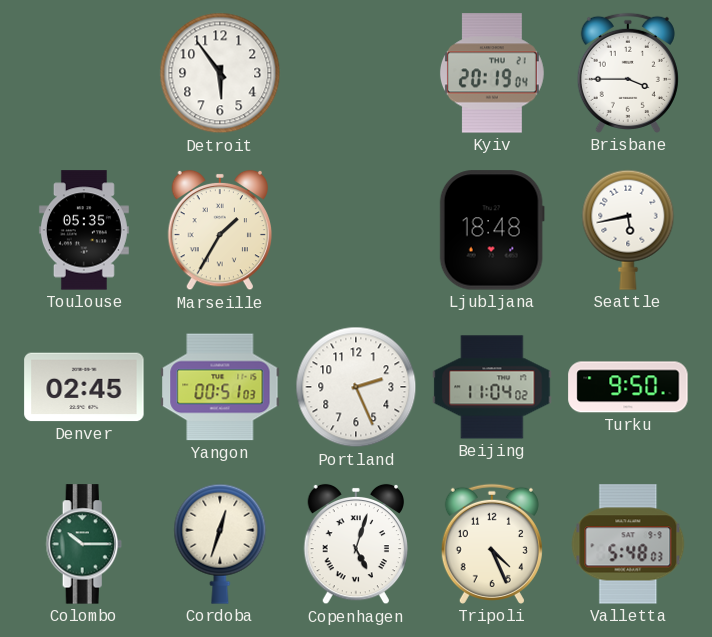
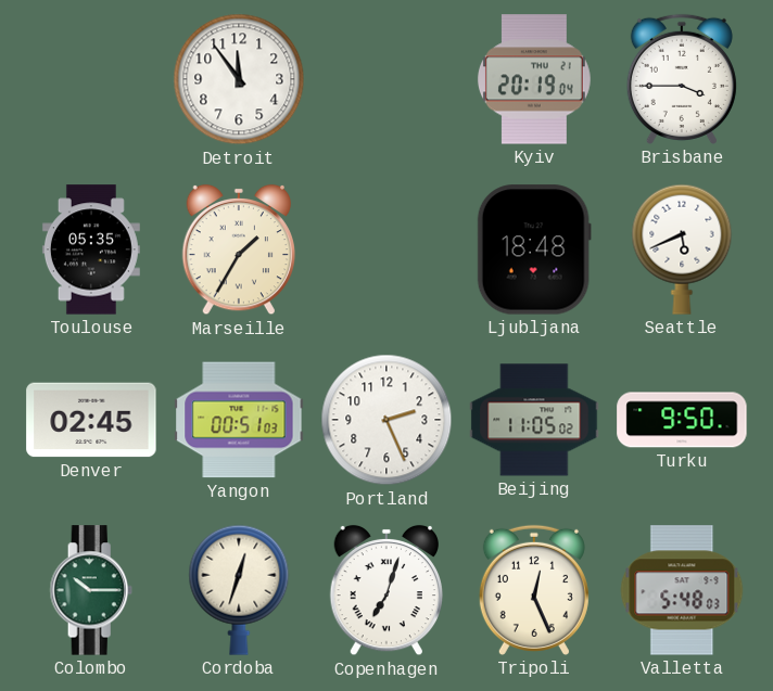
Detroit: 5:54 -> 11:54
Seattle: 5:43 -> 5:41
Beijing: 11:04 -> 11:05
Copenhagen: 5:03 -> 7:03
Tripoli: 4:26 -> 12:26
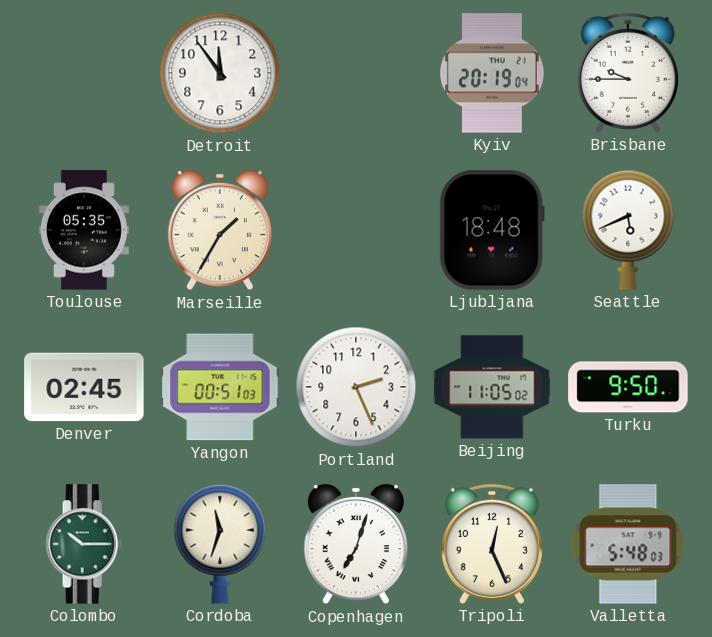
Brisbane: 3:45 -> 9:45
Cordoba: 12:33 -> 11:33
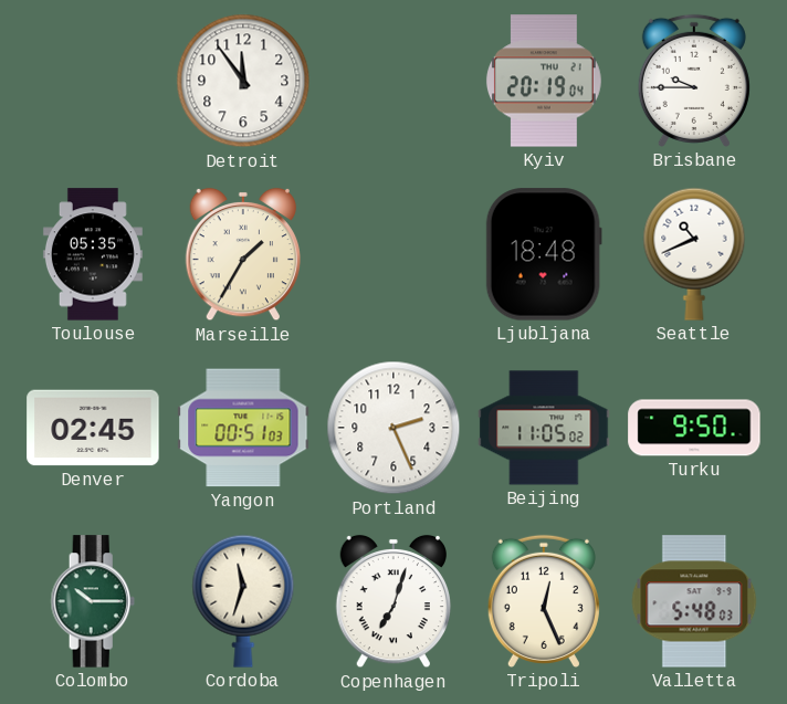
Seattle: 5:41 -> 10:41
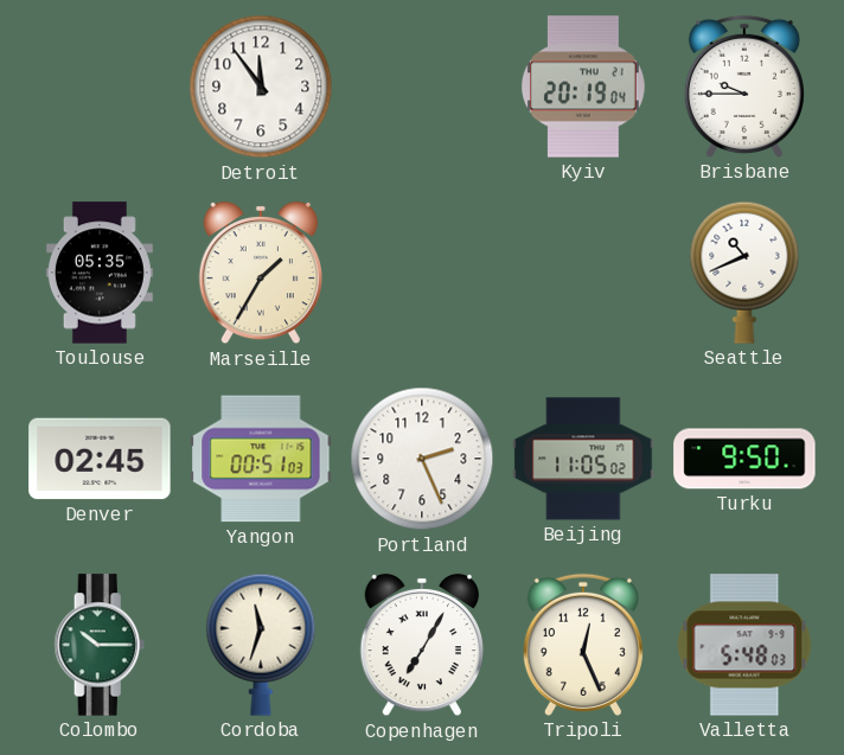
Ljubljana: 18:48 -> none
Copenhagen: 7:03 -> 7:05
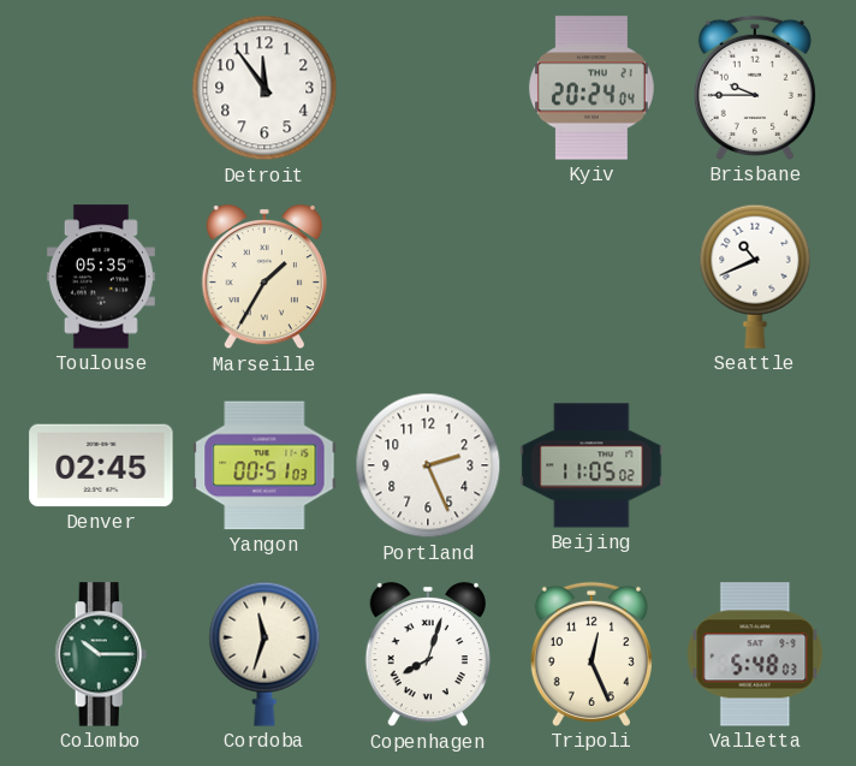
Kyiv: 20:19 -> 20:24
Turku: 9:50 -> none
Copenhagen: 7:05 -> 8:03
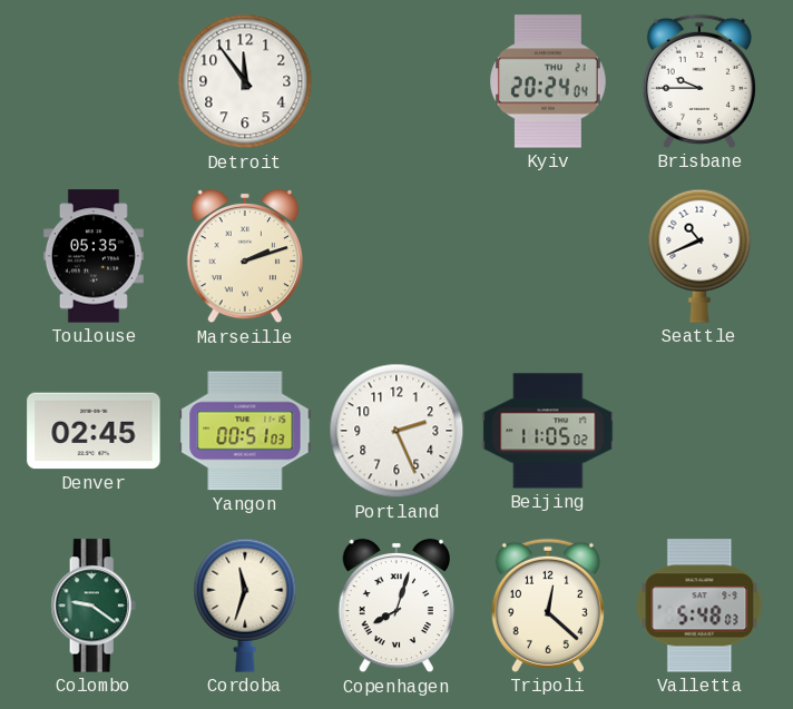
Marseille: 1:35 -> 2:12
Colombo: 10:15 -> 9:21
Tripoli: 12:26 -> 12:22
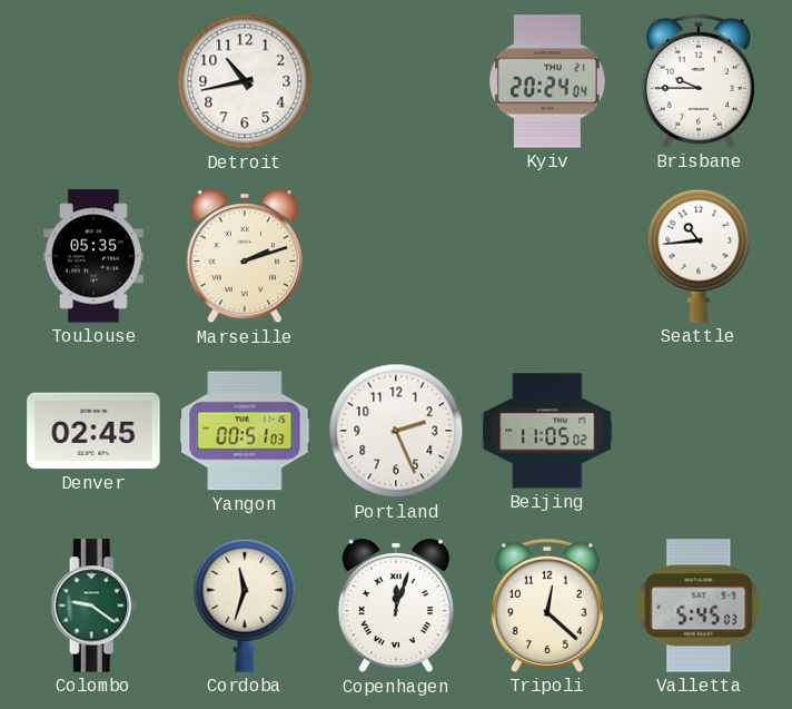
Detroit: 11:54 -> 10:43
Seattle: 10:41 -> 10:44
Copenhagen: 8:03 -> 12:03
Valletta: 5:48 -> 5:45
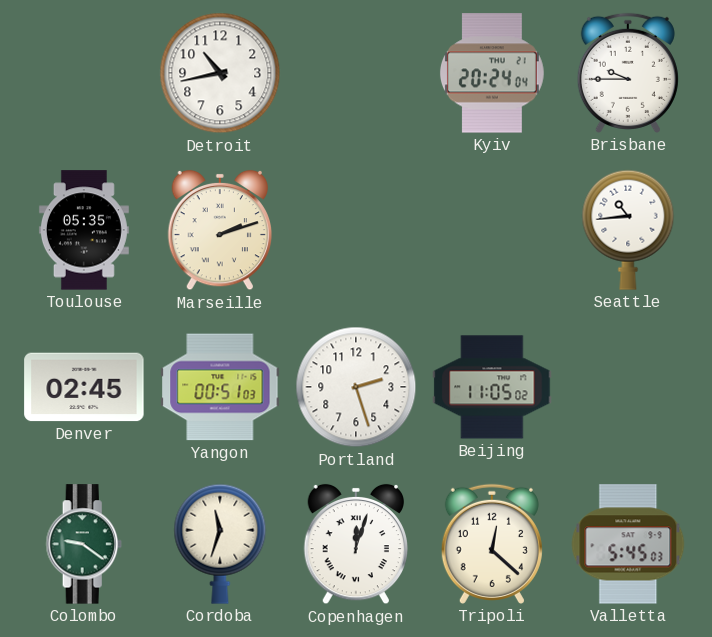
Portland: 2:26 -> 2:27
